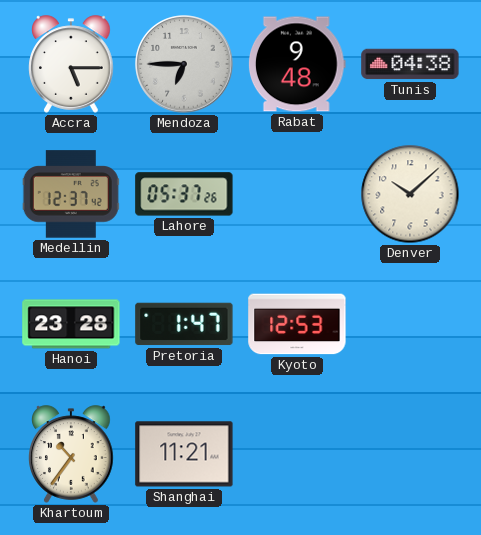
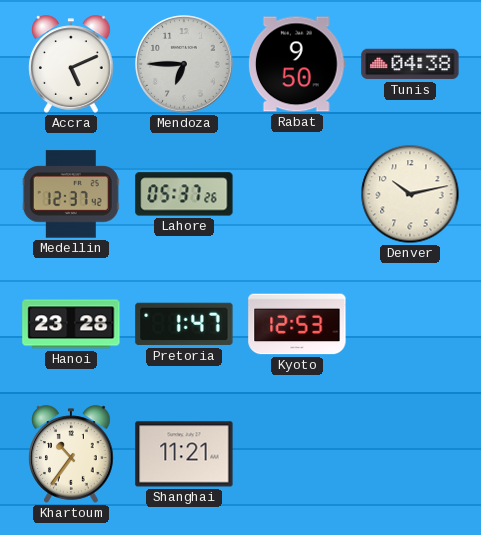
Accra: 5:15 -> 5:11
Rabat: 9:48 -> 9:50
Denver: 10:08 -> 10:13
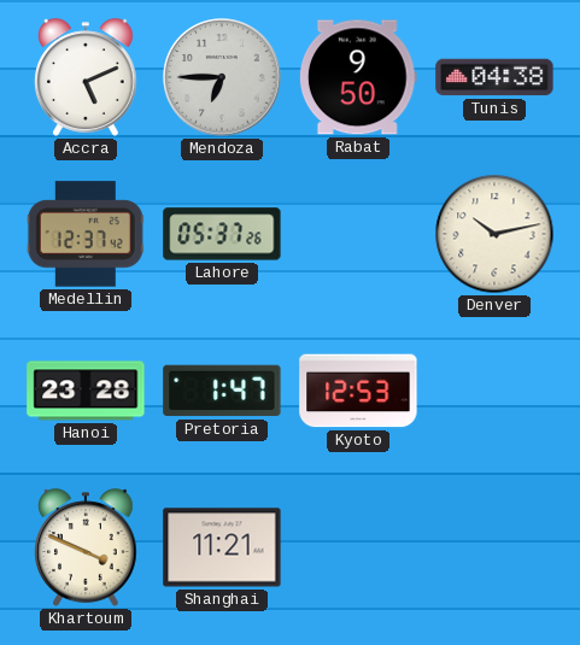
Khartoum: 10:36 -> 3:49
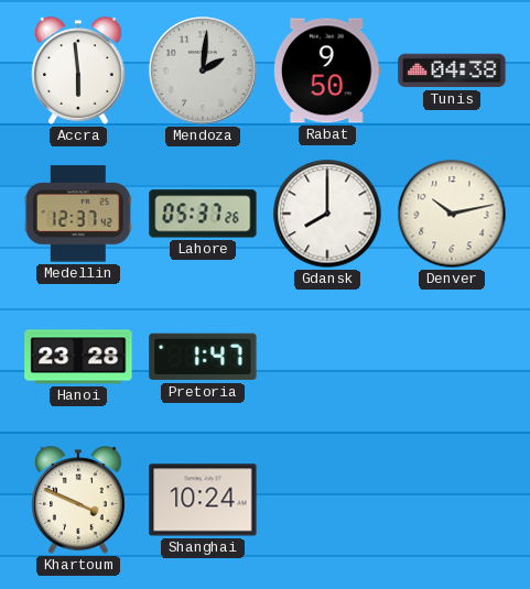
Accra: 5:11 -> 5:59
Mendoza: 6:45 -> 2:01
Gdansk: none -> 8:00
Kyoto: 12:53 -> none
Shanghai: 11:21 -> 10:24
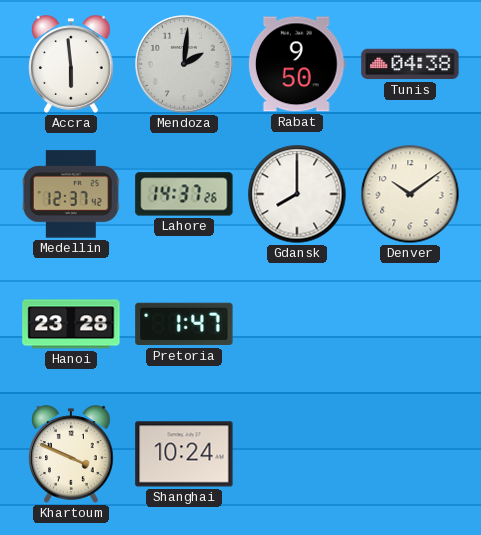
Lahore: 05:37 -> 14:37
Denver: 10:13 -> 10:09
